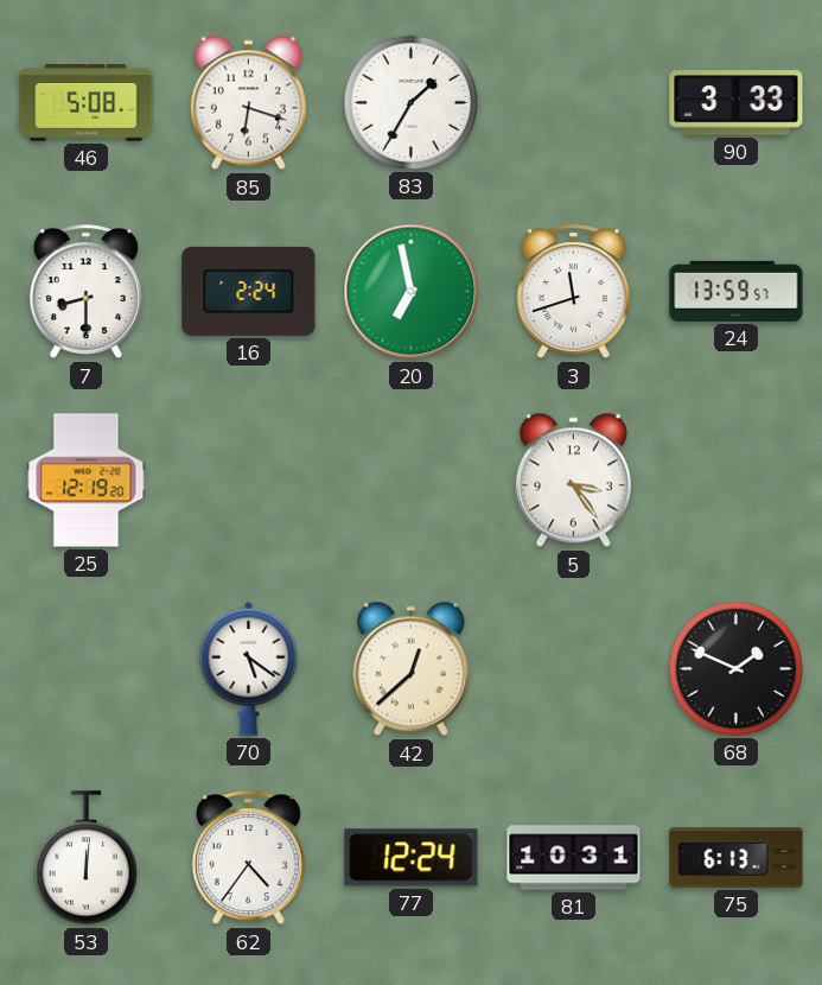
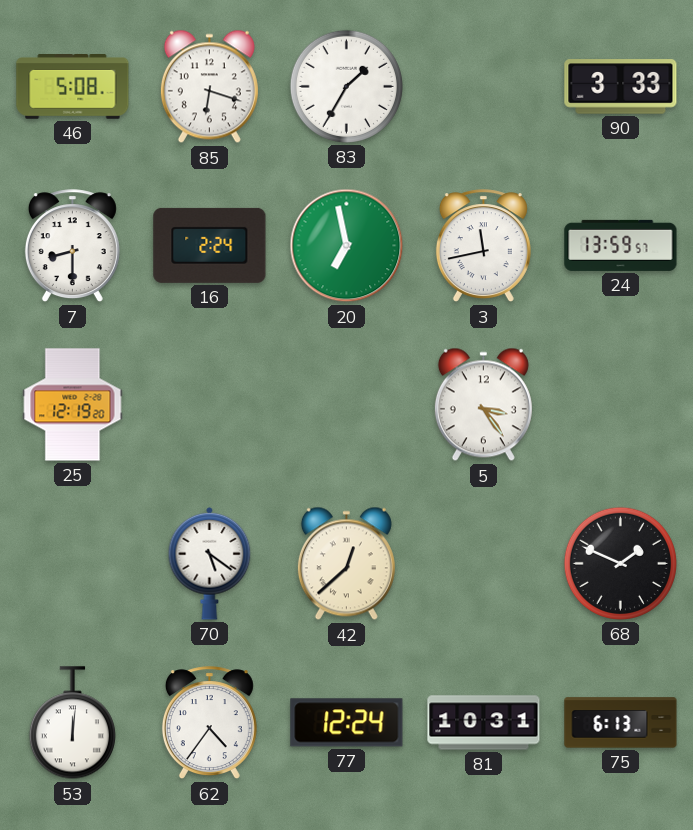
3: 11:42 -> 11:43
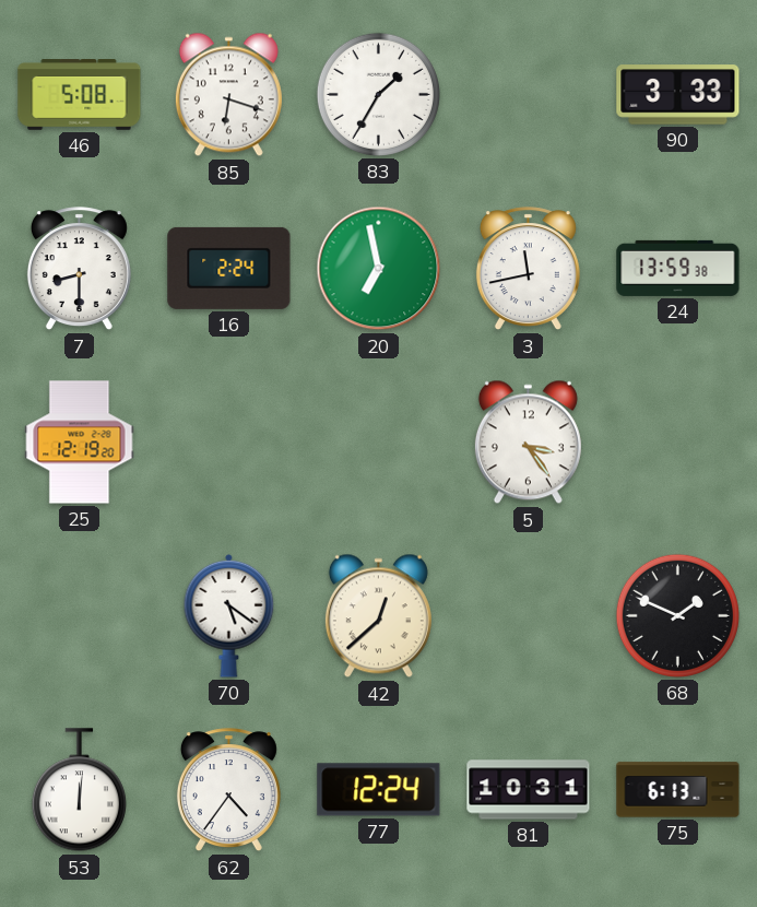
24: 13:59:57 -> 13:59:38
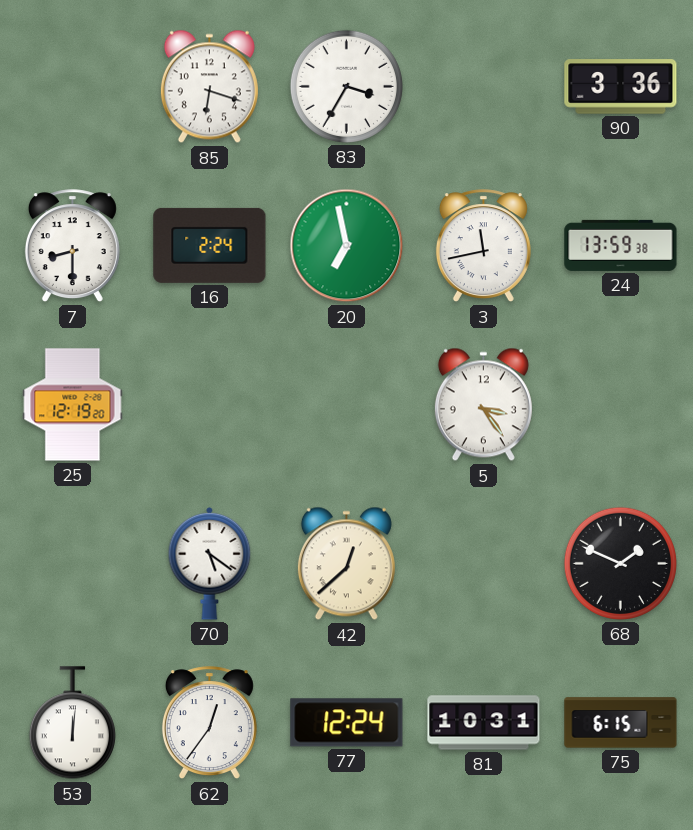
46: 5:08 -> none
83: 1:35 -> 3:35
90: 3:33 -> 3:36
62: 4:36 -> 12:36
75: 6:13 -> 6:15
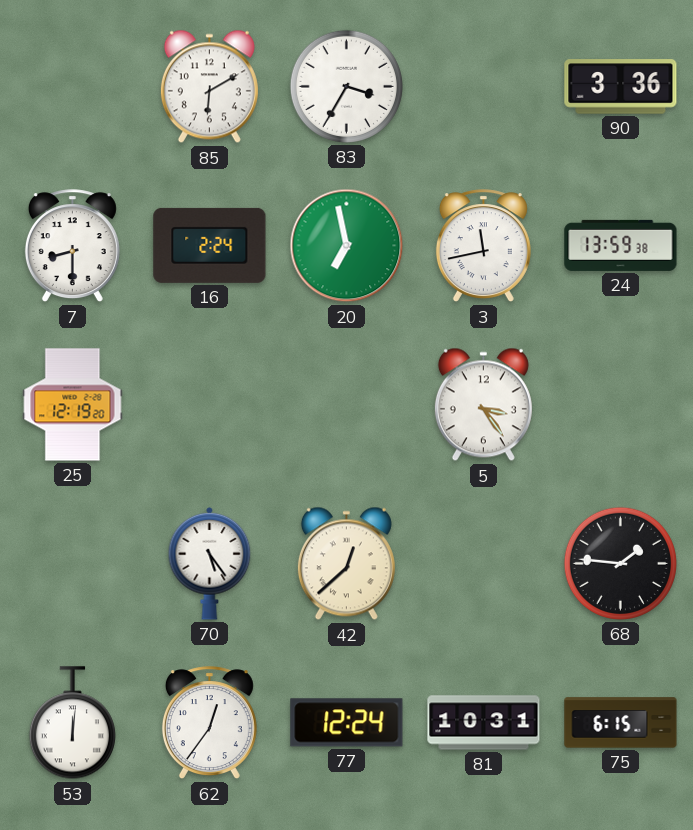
85: 6:18 -> 6:10
70: 5:21 -> 5:24
68: 1:49 -> 1:46
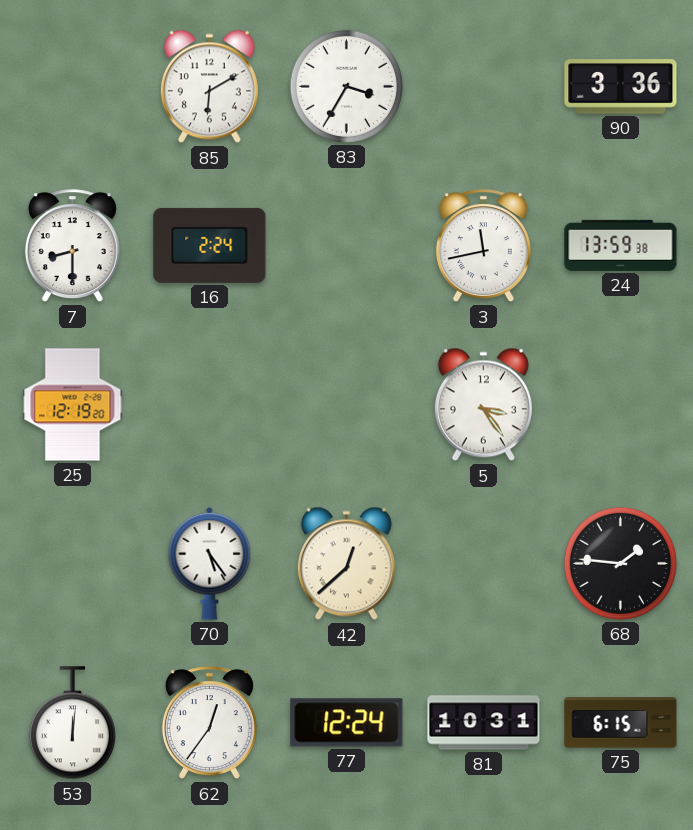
20: 6:58 -> none
